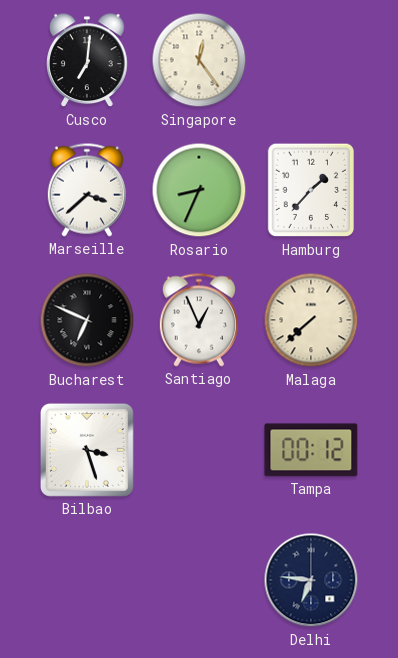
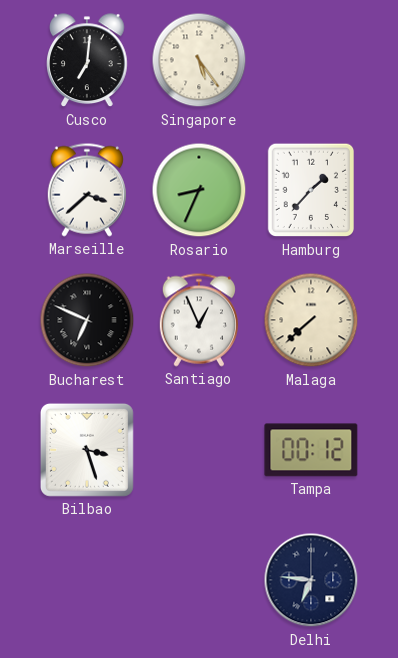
Singapore: 12:24 -> 5:24
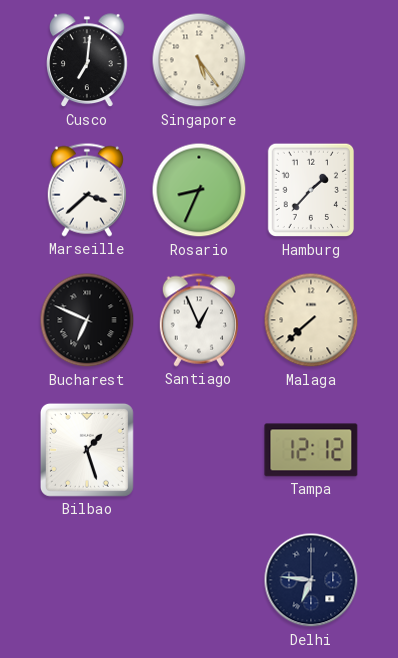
Bilbao: 3:27 -> 1:27
Tampa: 00:12 -> 12:12
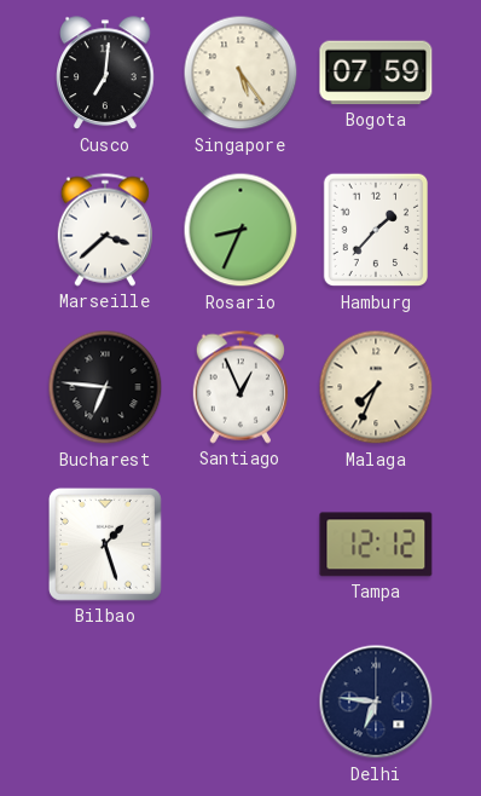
Bogota: none -> 07:59
Bucharest: 6:49 -> 6:46
Malaga: 7:38 -> 7:34
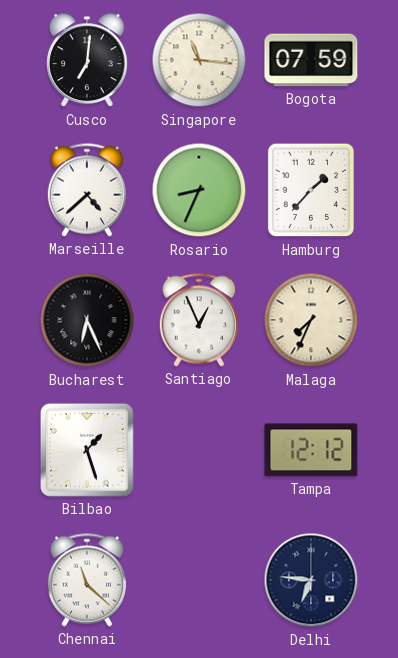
Singapore: 5:24 -> 11:16
Marseille: 3:38 -> 4:38
Bucharest: 6:46 -> 6:26
Chennai: none -> 11:22
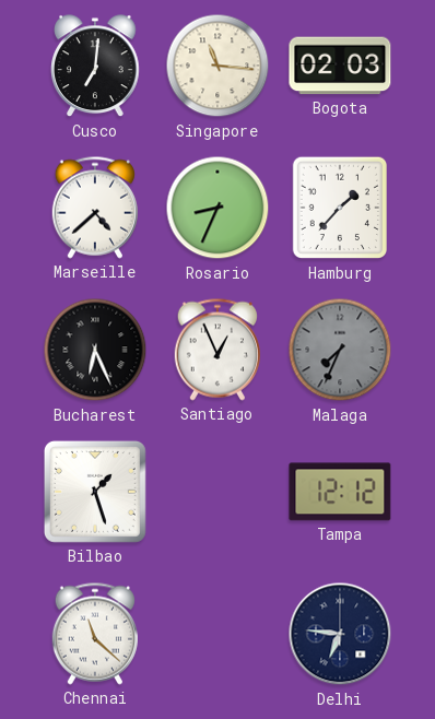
Bogota: 07:59 -> 02:03
Malaga dial: cream -> grey
